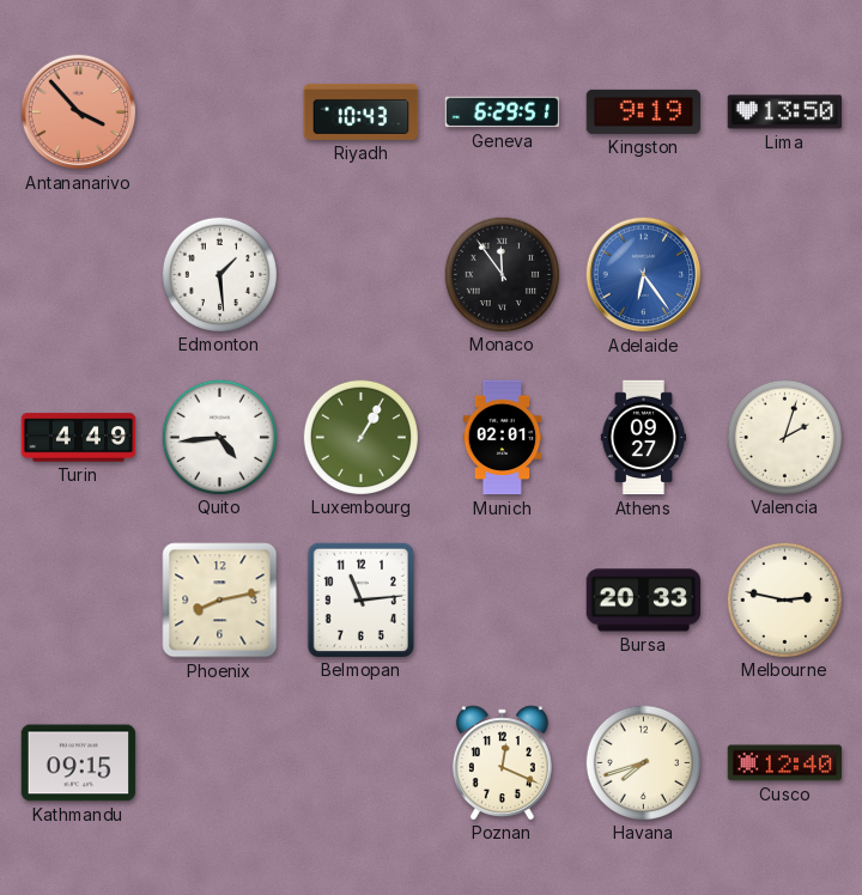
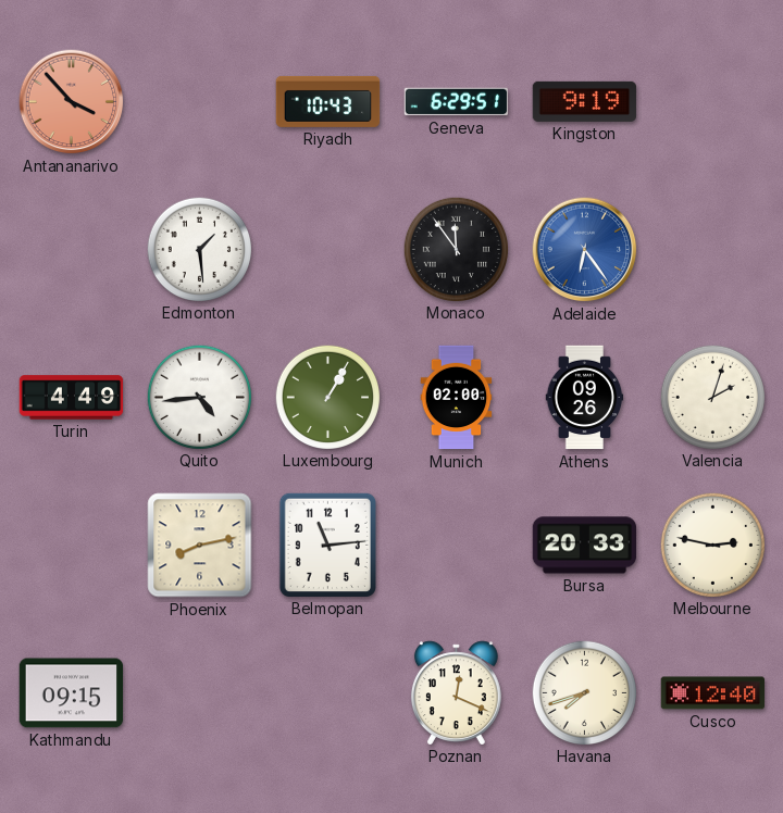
Lima: 13:50 -> none
Munich: 02:01 -> 02:00
Athens: 09:27 -> 09:26
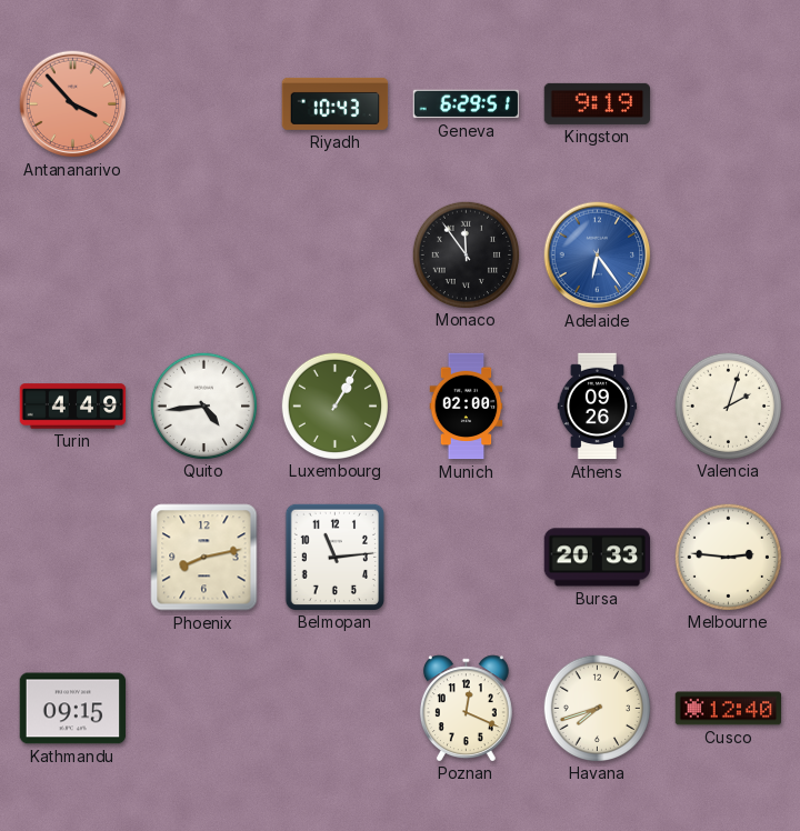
Edmonton: 1:29 -> none
Melbourne: 2:47 -> 2:46
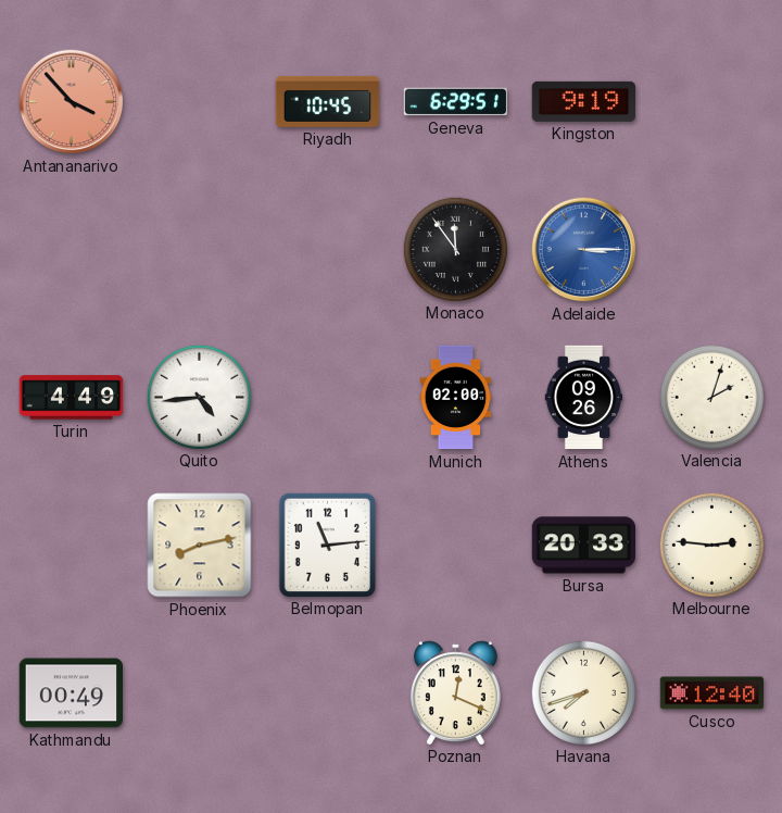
Riyadh: 10:43 -> 10:45
Adelaide: 6:24 -> 3:15
Luxembourg: 1:05 -> none
Kathmandu: 09:15 -> 00:49
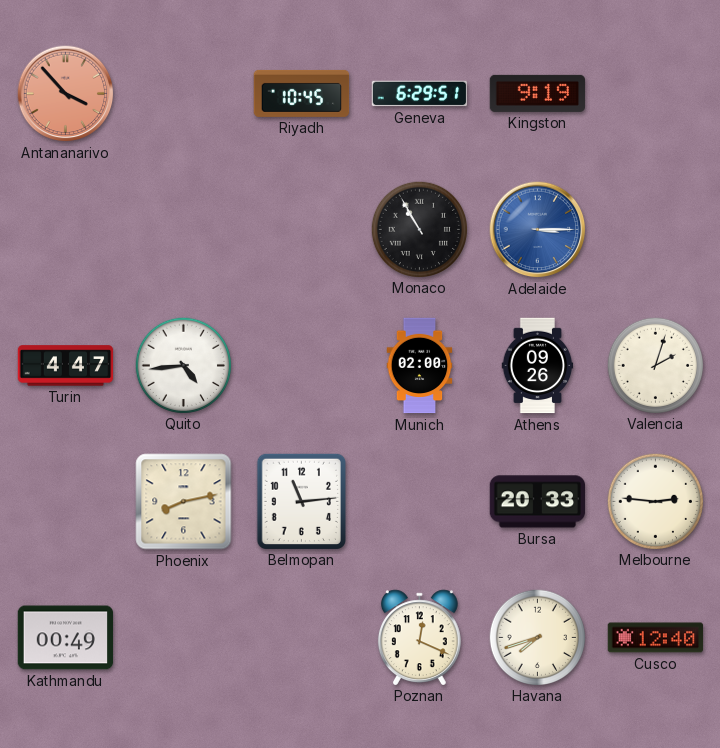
Monaco: 11:54 -> 10:55
Turin: 4:49 -> 4:47
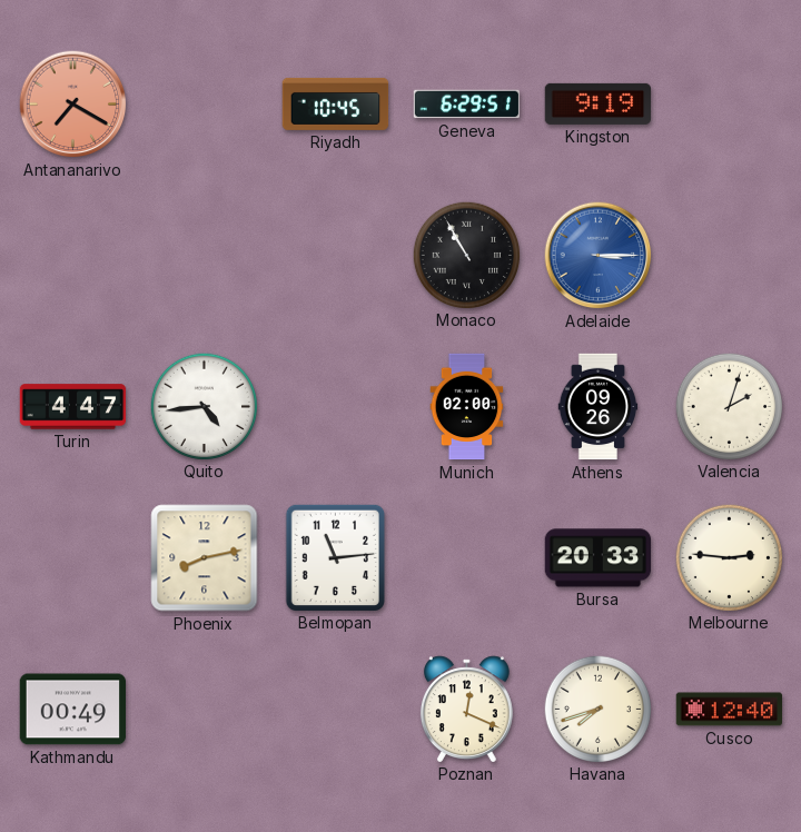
Antananarivo: 3:53 -> 7:20
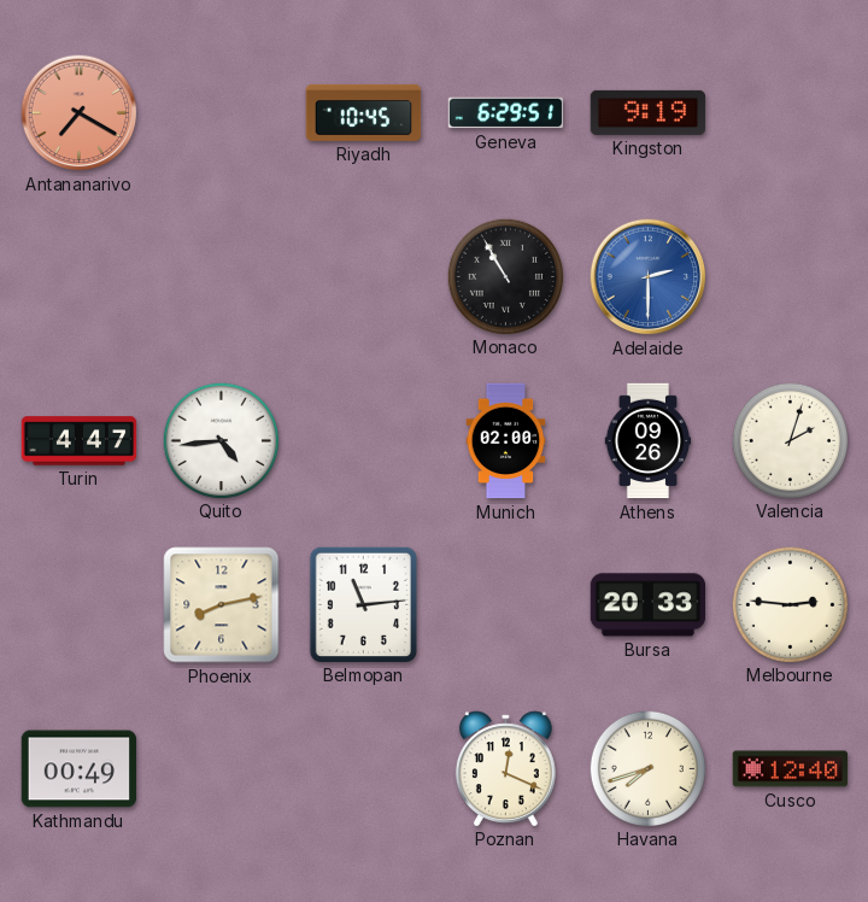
Adelaide: 3:15 -> 2:30
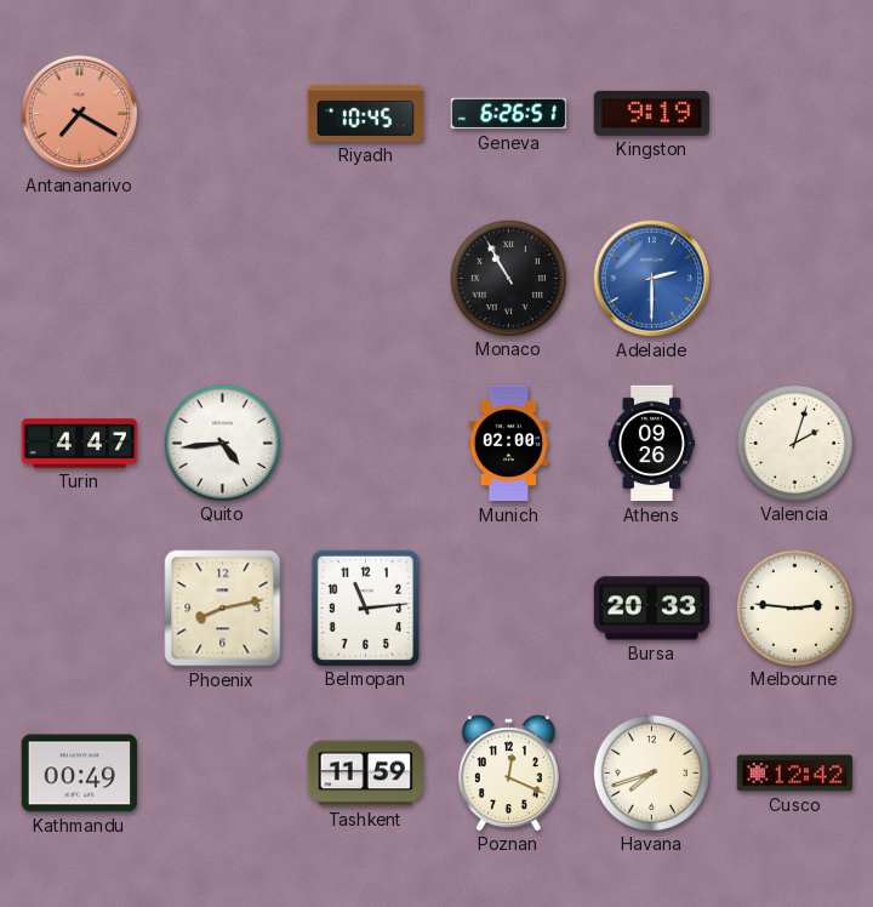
Geneva: 6:29 -> 6:26
Tashkent: none -> 11:59
Cusco: 12:40 -> 12:42
